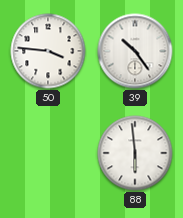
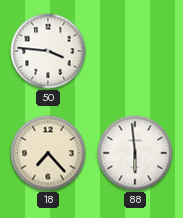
39: 10:24 -> none
18: none -> 7:23
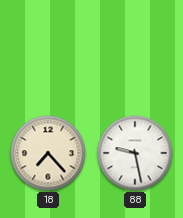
50: 3:46 -> none
88: 5:59 -> 9:28
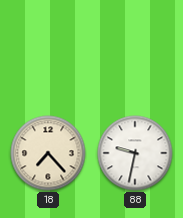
88: 9:28 -> 9:32
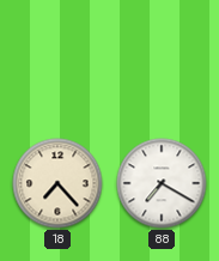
88: 9:32 -> 7:20
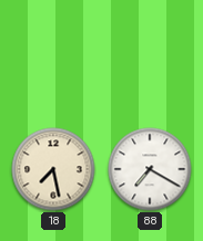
18: 7:23 -> 7:28
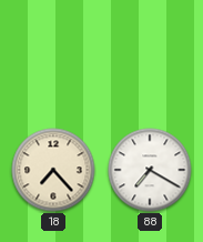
18: 7:28 -> 7:23
